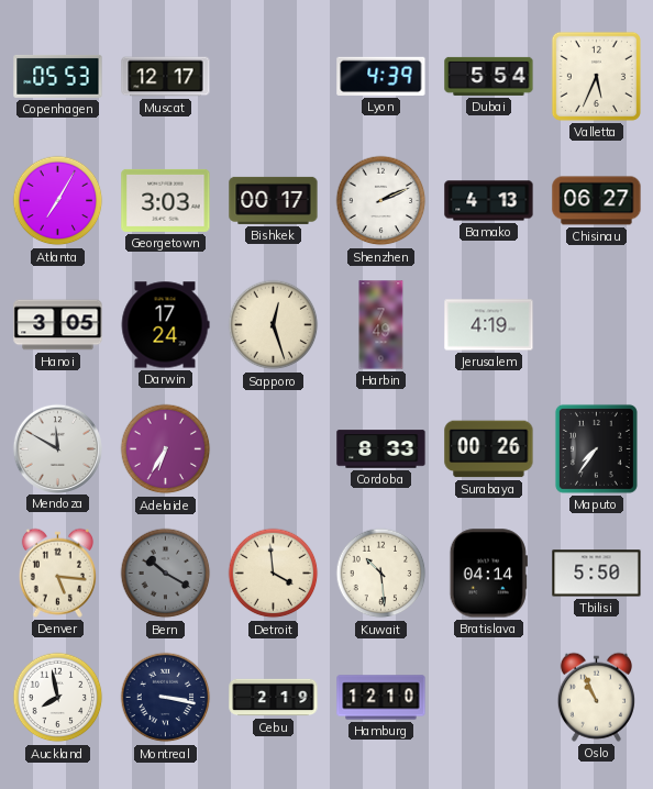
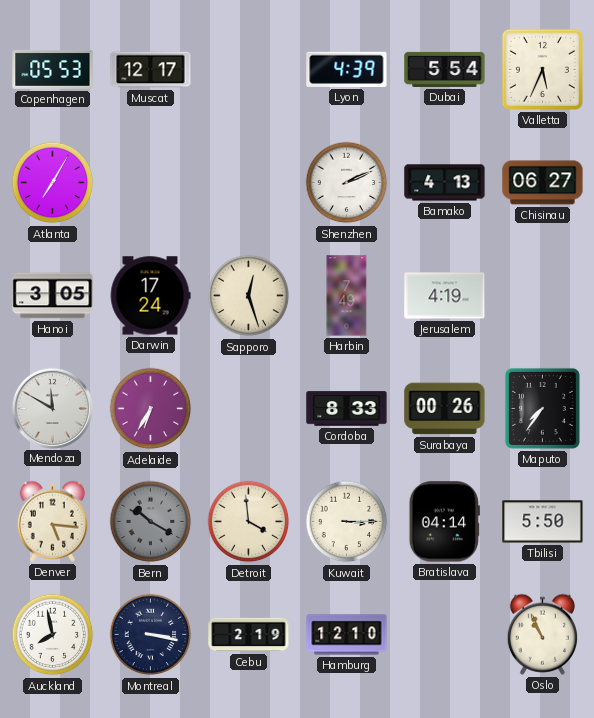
Georgetown: 3:03 -> none
Bishkek: 00:17 -> none
Kuwait: 10:29 -> 3:15
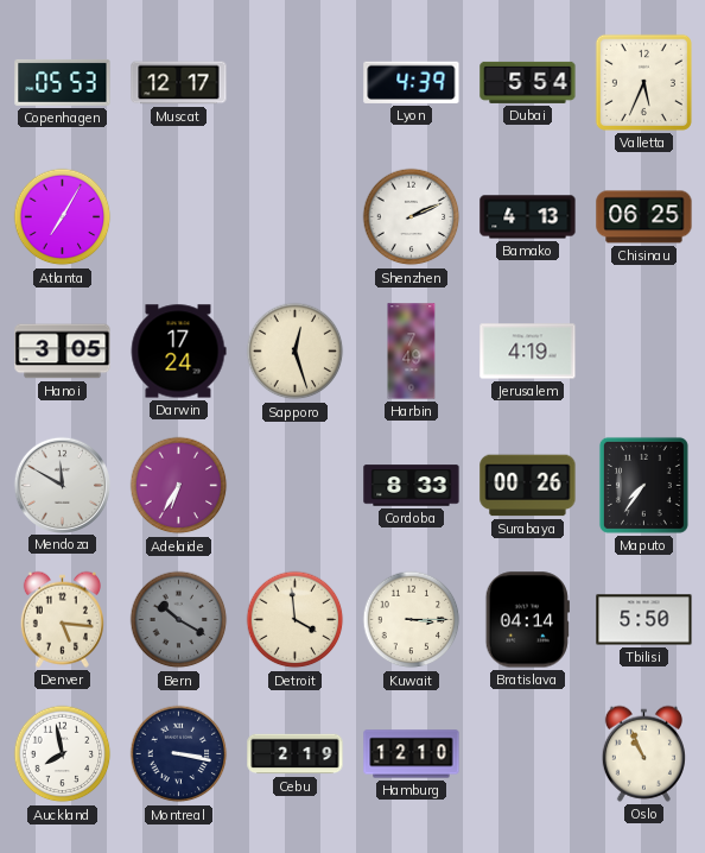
Chisinau: 06:27 -> 06:25
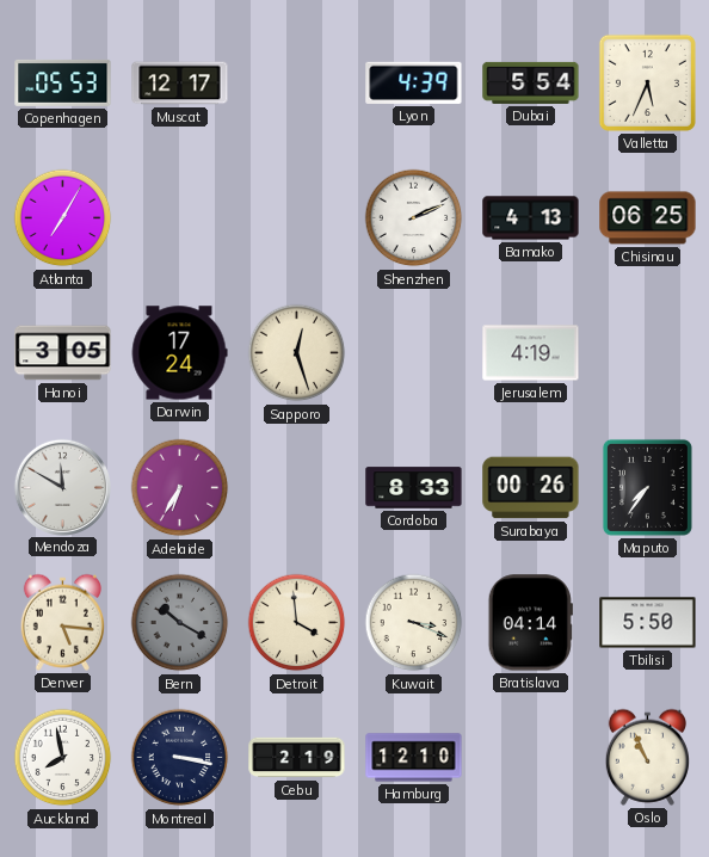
Harbin: 7:49 -> none
Kuwait: 3:15 -> 3:19
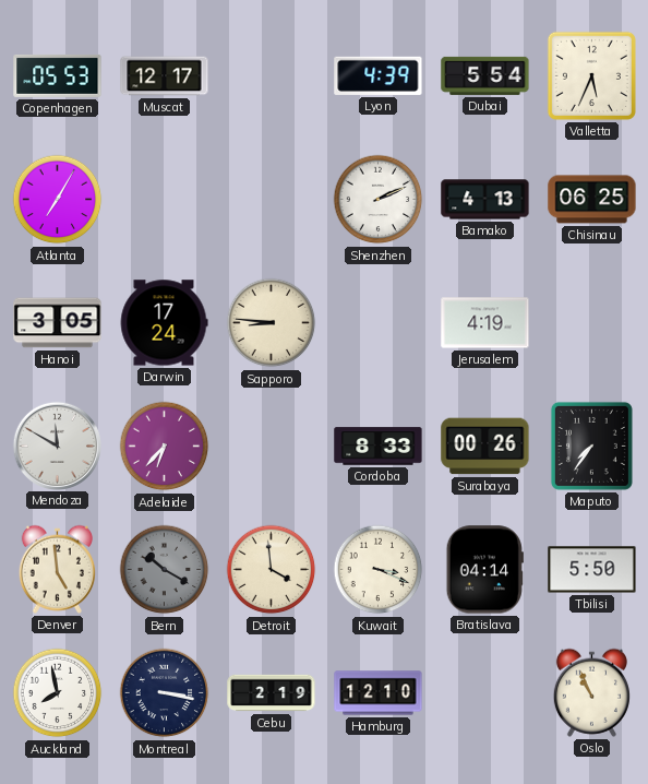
Sapporo: 12:27 -> 8:46
Adelaide: 6:35 -> 6:37
Denver: 5:16 -> 4:59
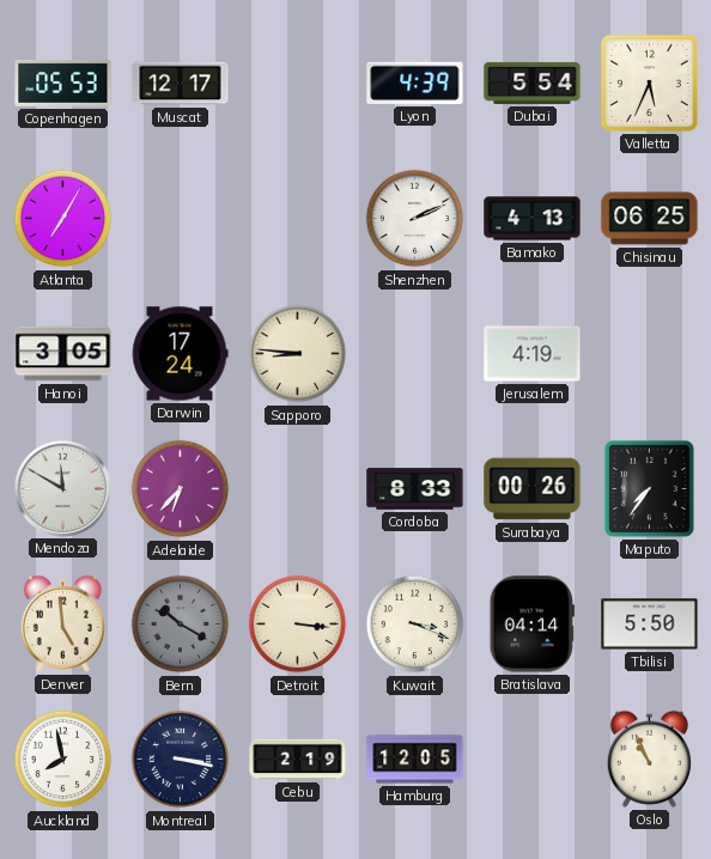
Detroit: 3:59 -> 3:16
Hamburg: 12:10 -> 12:05
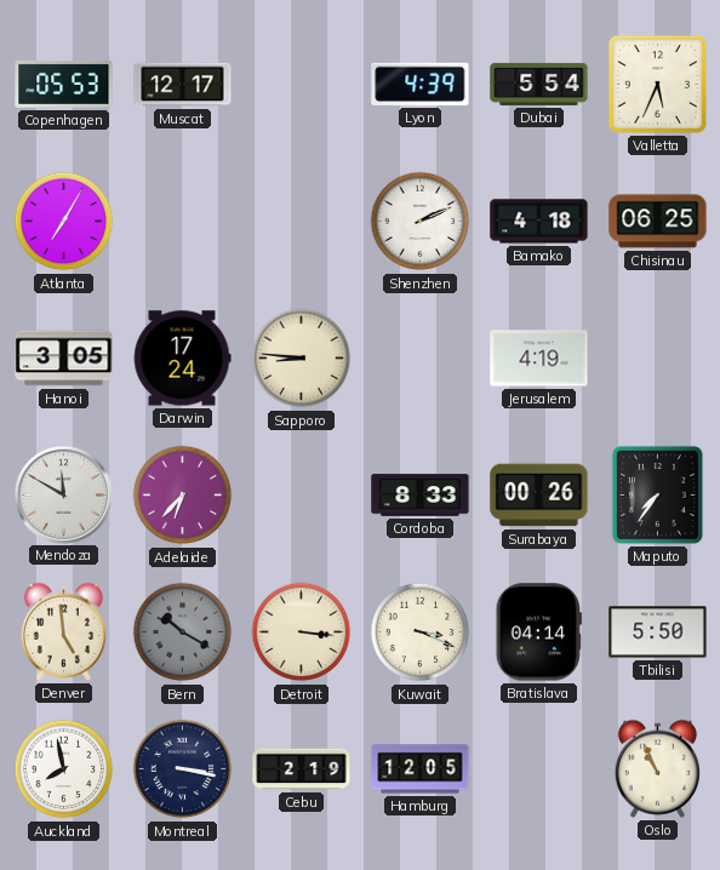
Bamako: 4:13 -> 4:18
